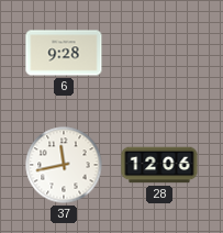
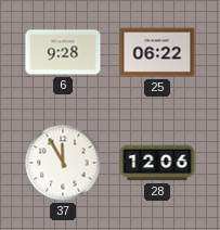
25: none -> 06:22
37: 11:43 -> 11:55
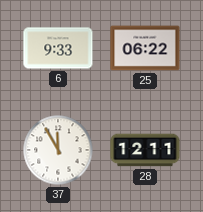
6: 9:28 -> 9:33
28: 12:06 -> 12:11
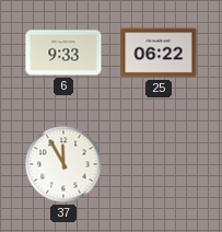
28: 12:11 -> none
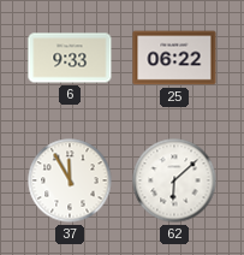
62: none -> 6:08
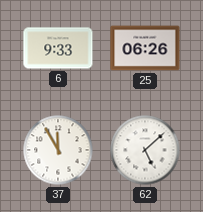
25: 06:22 -> 06:26
62: 6:08 -> 5:08
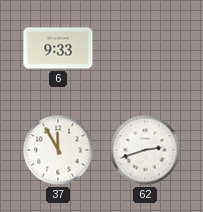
25: 06:26 -> none
62: 5:08 -> 2:42
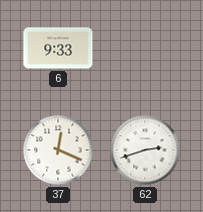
37: 11:55 -> 12:19
